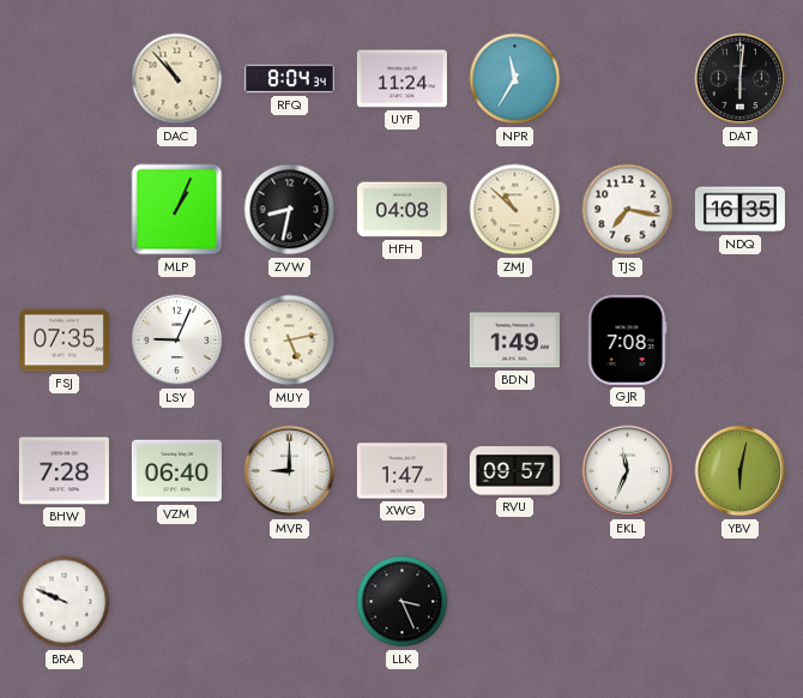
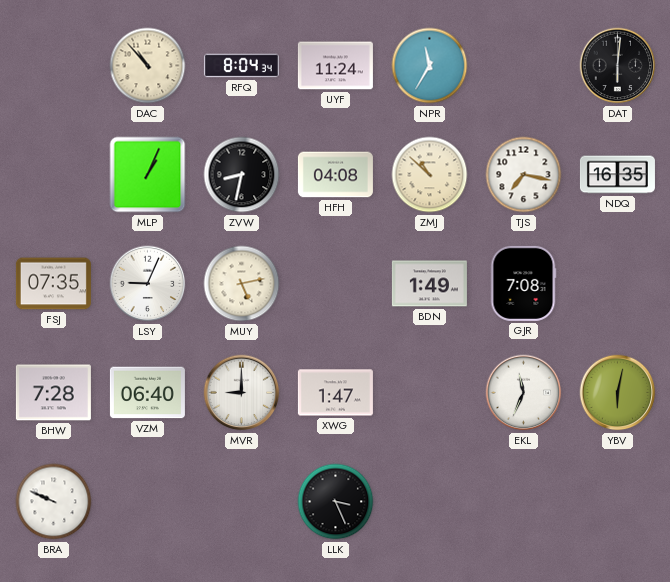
RVU: 09:57 -> none
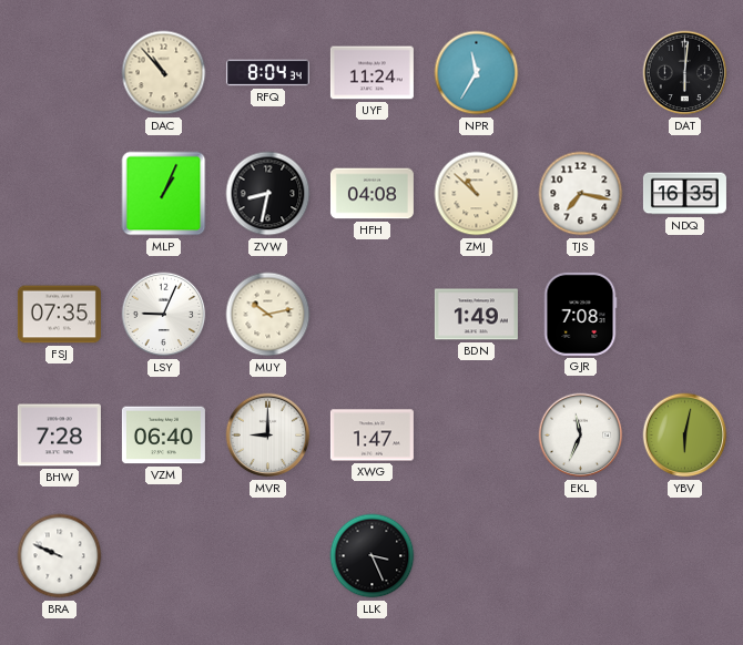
MUY: 5:13 -> 10:13
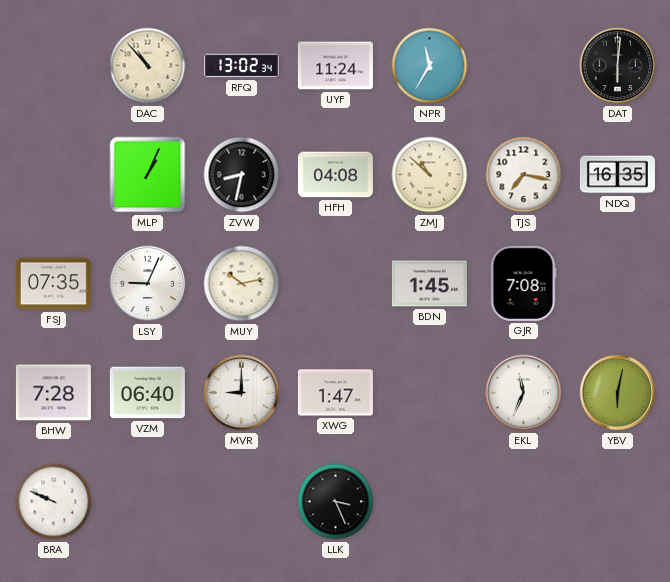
RFQ: 8:04 -> 13:02
BDN: 1:49 -> 1:45
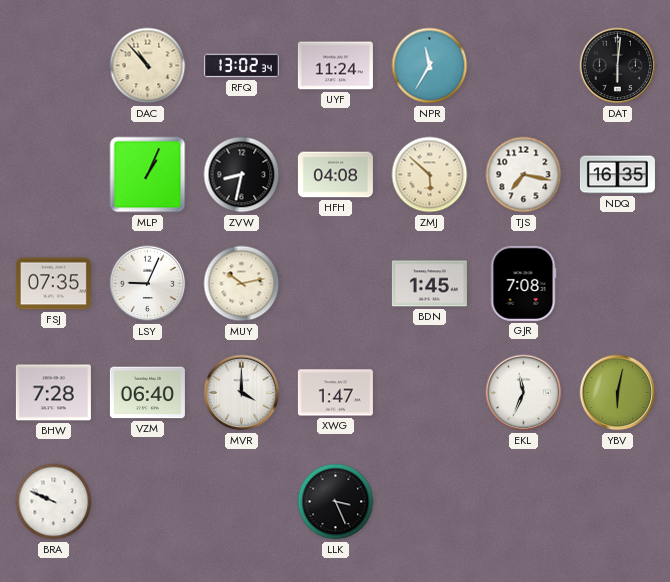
ZMJ: 10:52 -> 5:52
MVR: 9:00 -> 4:00
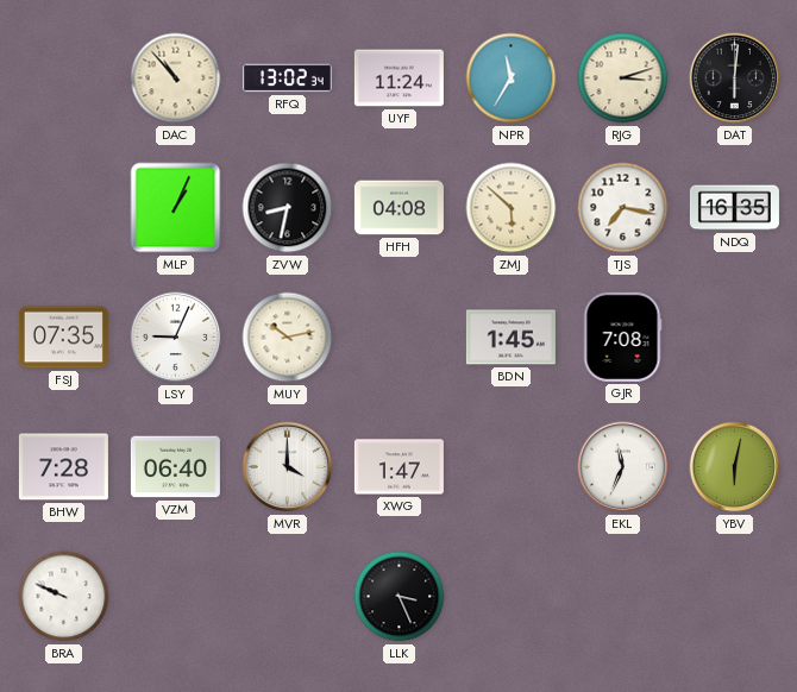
RJG: none -> 3:12
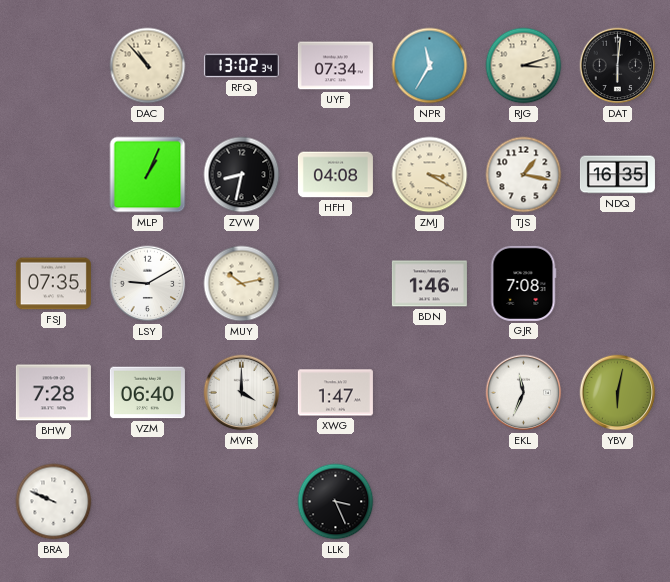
UYF: 11:24 -> 07:34
ZMJ: 5:52 -> 3:20
TJS: 7:17 -> 1:17
LSY: 9:04 -> 9:10
BDN: 1:45 -> 1:46
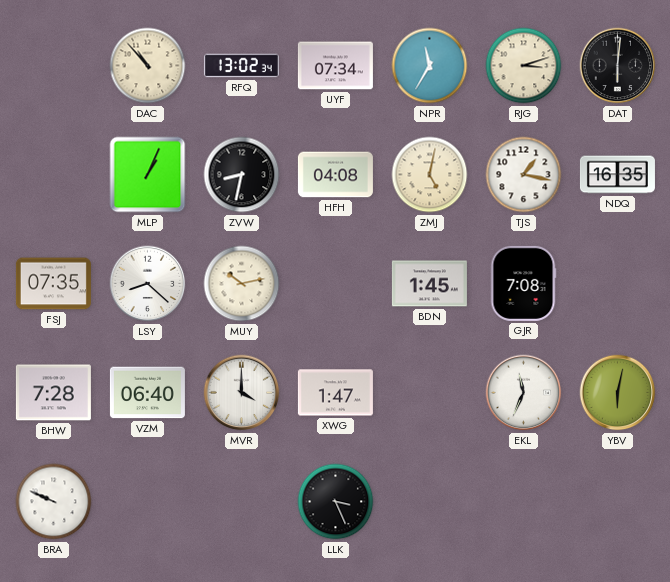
ZMJ: 3:20 -> 5:02
LSY: 9:10 -> 8:22
BDN: 1:46 -> 1:45
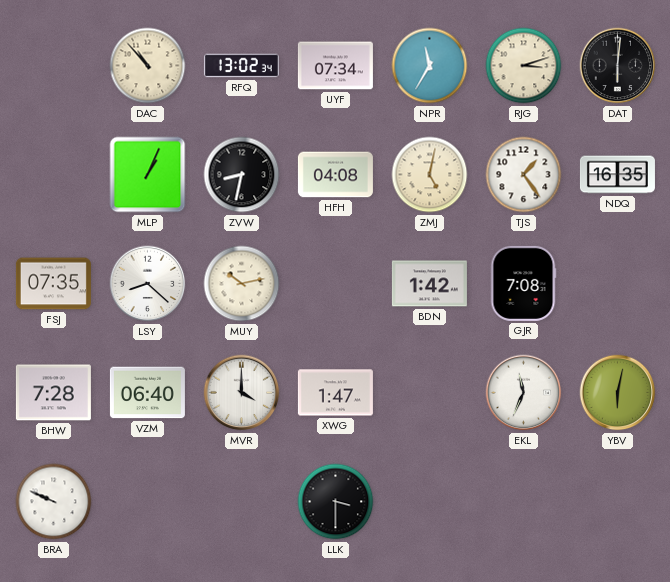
TJS: 1:17 -> 1:24
BDN: 1:45 -> 1:42
LLK: 3:26 -> 3:30
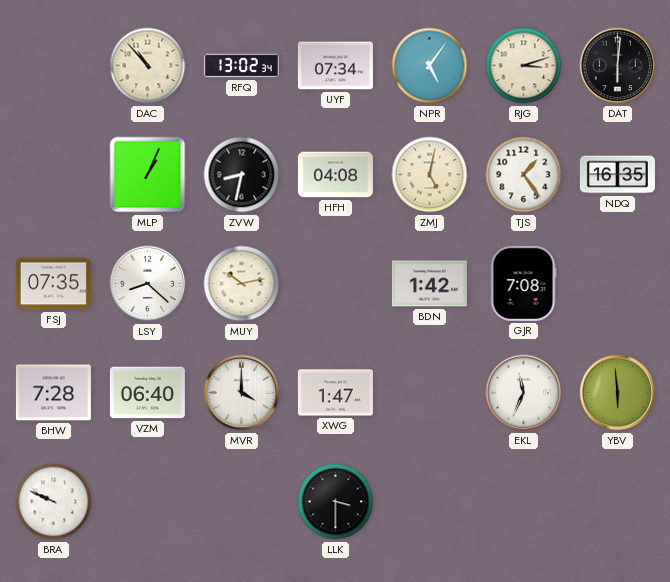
NPR: 11:35 -> 5:06
YBV: 6:02 -> 5:59
